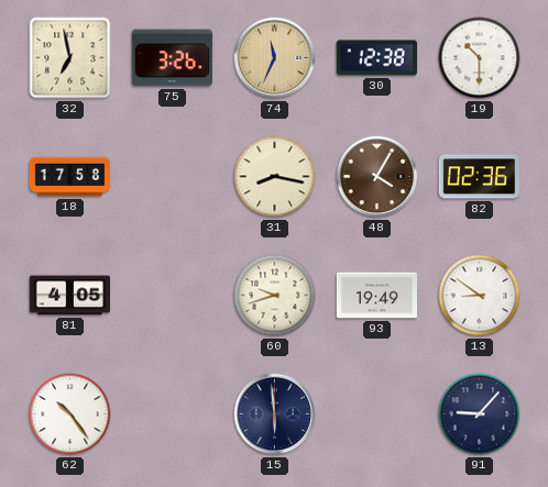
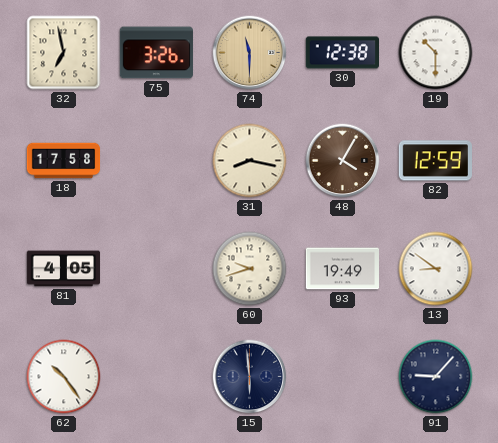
74: 11:34 -> 11:30
82: 02:36 -> 12:59
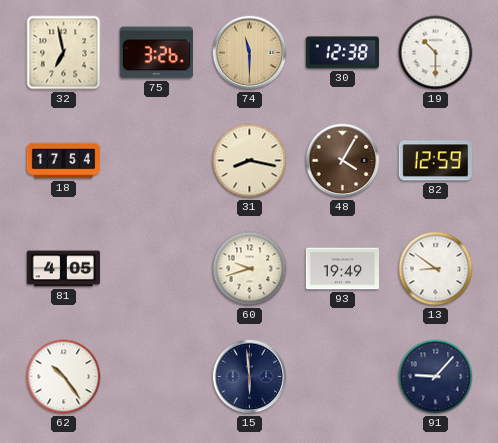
18: 17:58 -> 17:54
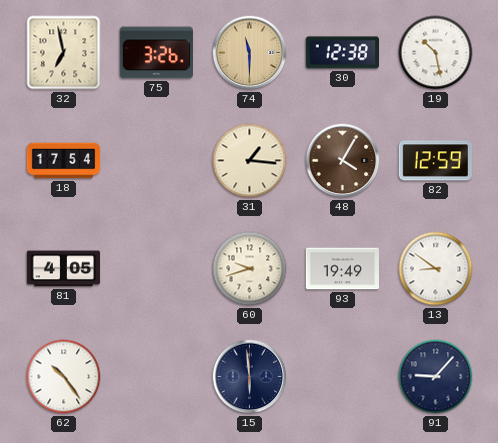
19: 10:30 -> 10:28
31: 8:17 -> 1:16
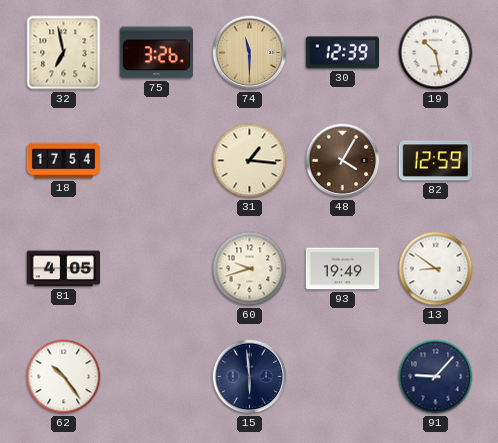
30: 12:38 -> 12:39
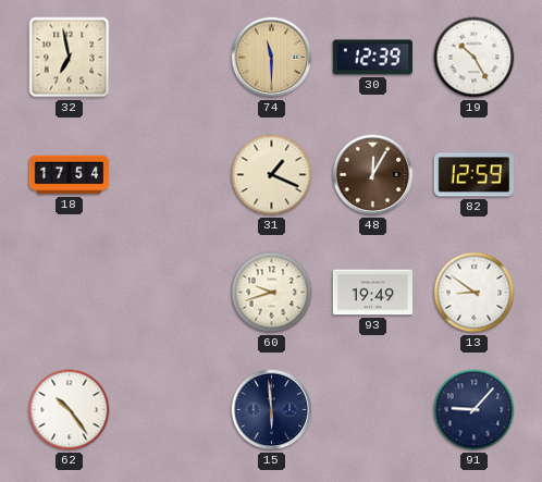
75: 3:26 -> none
19: 10:28 -> 10:25
31: 1:16 -> 1:19
48: 4:05 -> 12:05
81: 4:05 -> none
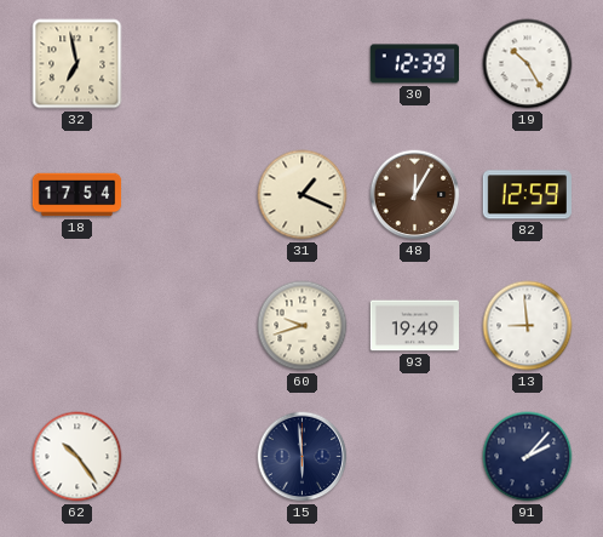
74: 11:30 -> none
13: 8:51 -> 8:59
91: 9:07 -> 2:07
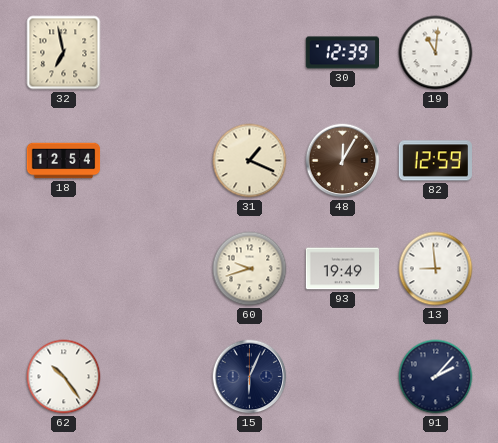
19: 10:25 -> 11:01
18: 17:54 -> 12:54
15: 5:59 -> 6:04
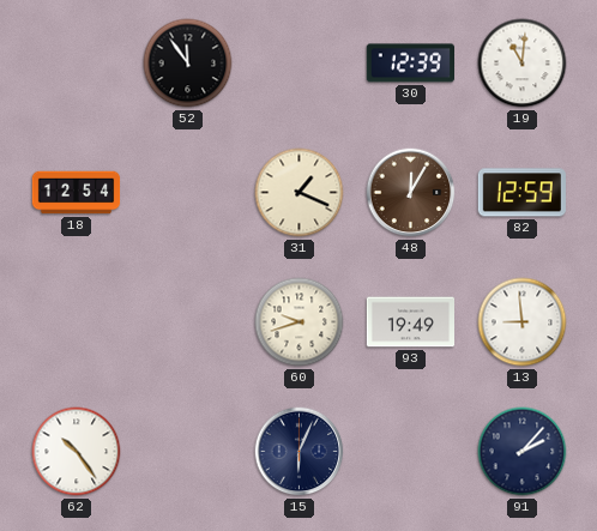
32: 6:58 -> none
52: none -> 11:54
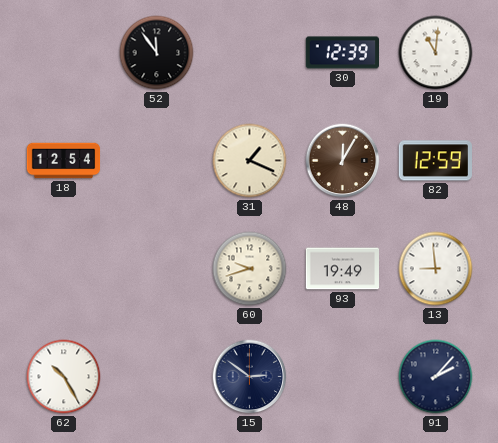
62: 10:24 -> 10:25
15: 6:04 -> 2:51
